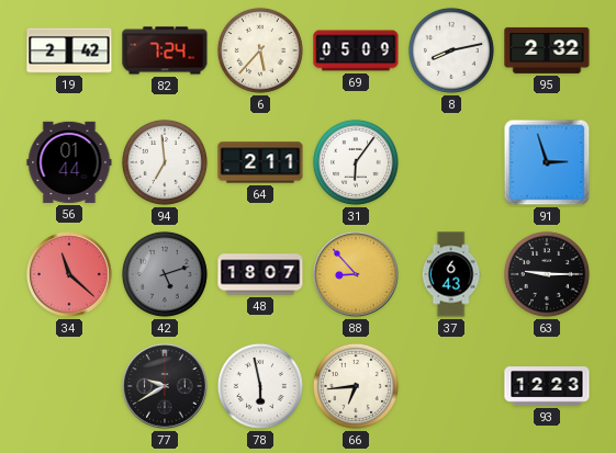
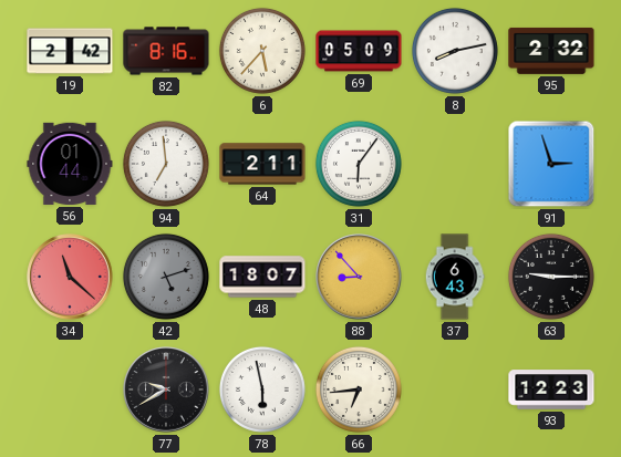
82: 7:24 -> 8:16
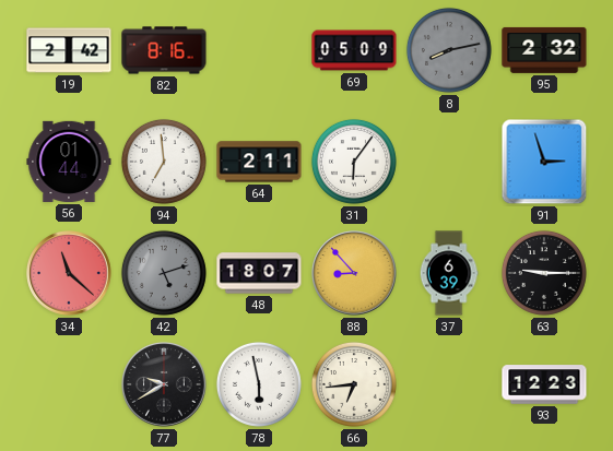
6: 5:37 -> none
8 dial: white -> grey
37: 6:43 -> 6:39
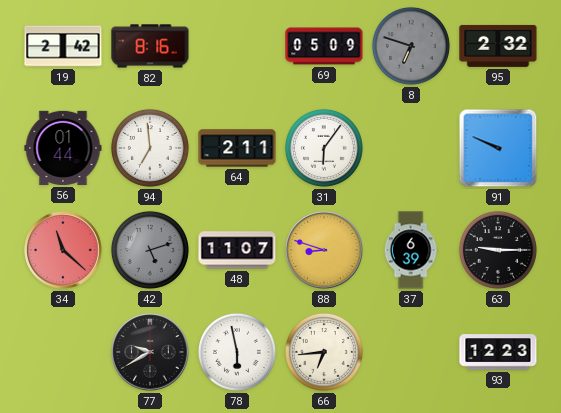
8: 8:13 -> 6:48
91: 2:57 -> 9:49
48: 18:07 -> 11:07
88: 8:53 -> 8:48
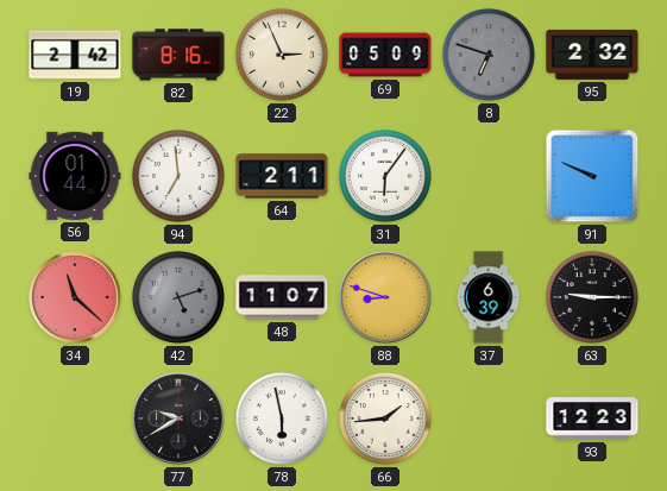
22: none -> 2:56
66: 6:44 -> 1:44
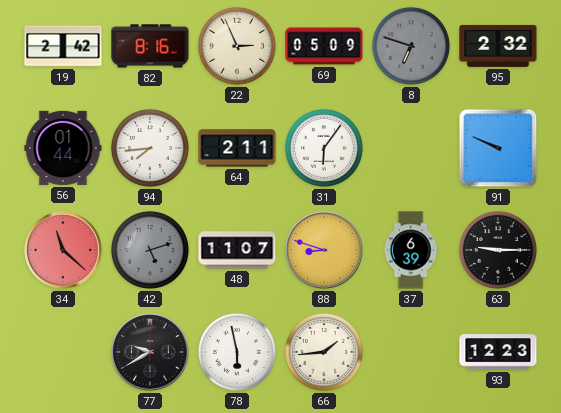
94: 6:59 -> 7:44
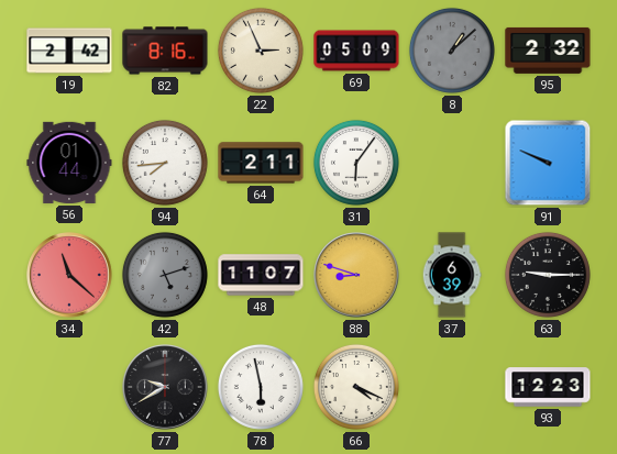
8: 6:48 -> 1:08
66: 1:44 -> 4:19
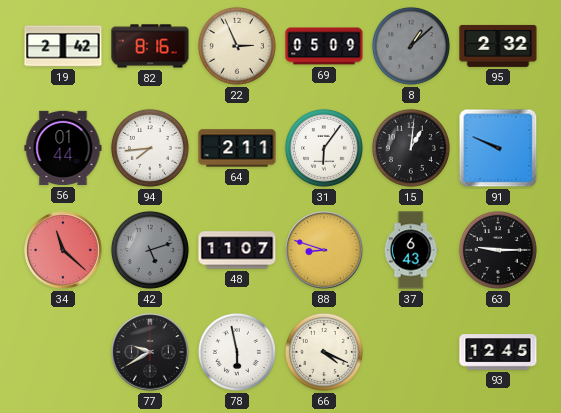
15: none -> 1:01
37: 6:39 -> 6:43
93: 12:23 -> 12:45
